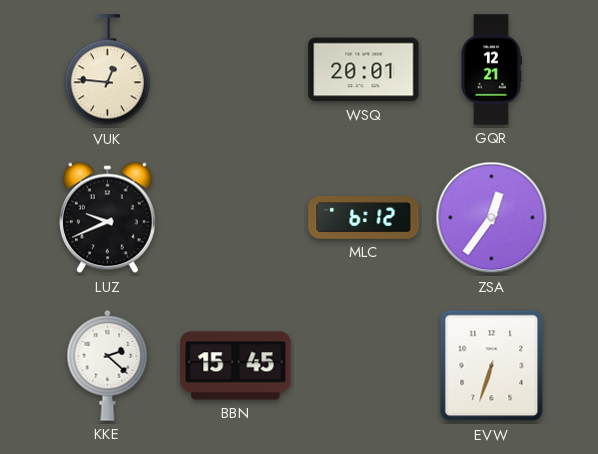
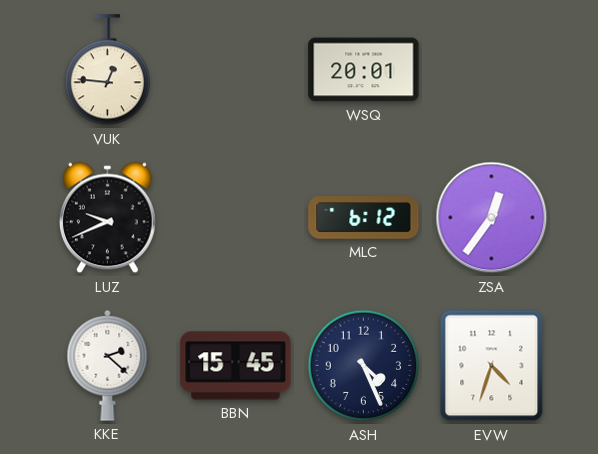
GQR: 12:21 -> none
ASH: none -> 4:26
EVW: 6:33 -> 4:33
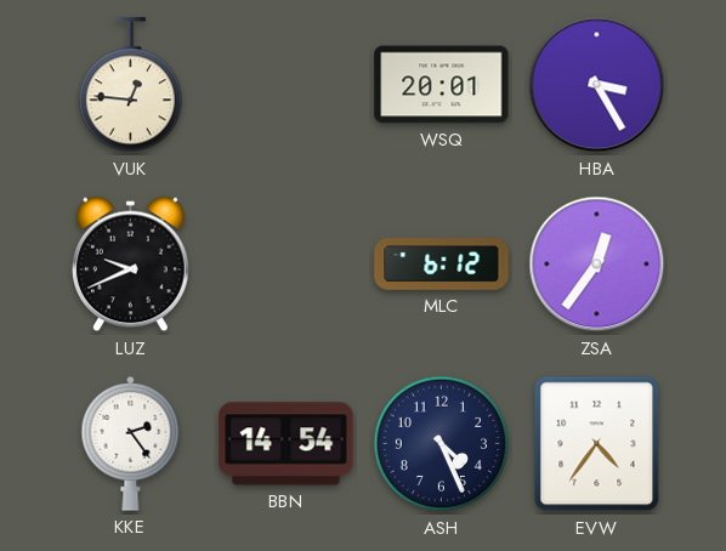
HBA: none -> 3:25
KKE: 2:22 -> 2:24
BBN: 15:45 -> 14:54
EVW: 4:33 -> 4:36
